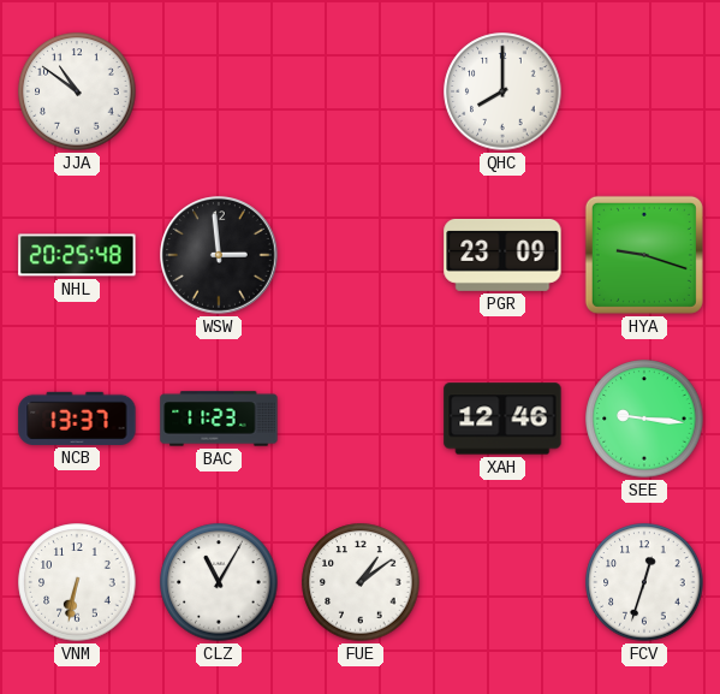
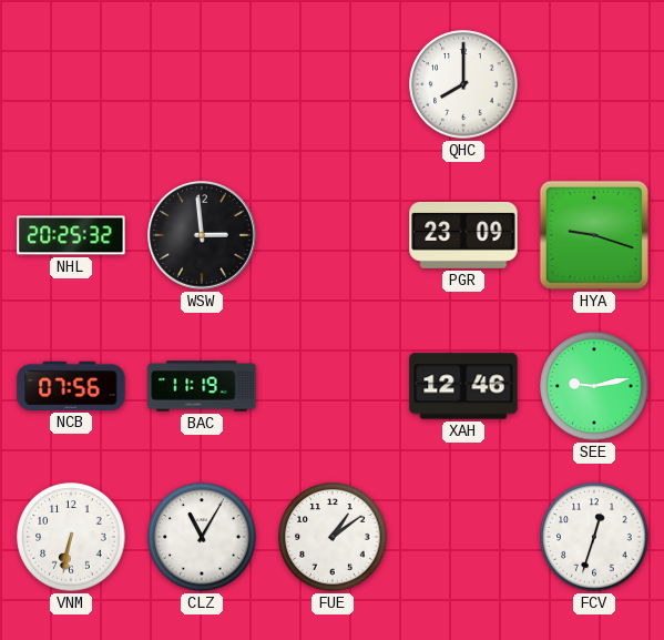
JJA: 10:51 -> none
NHL: 20:25:48 -> 20:25:32
NCB: 13:37 -> 07:56
BAC: 11:23 -> 11:19
SEE: 9:16 -> 9:13
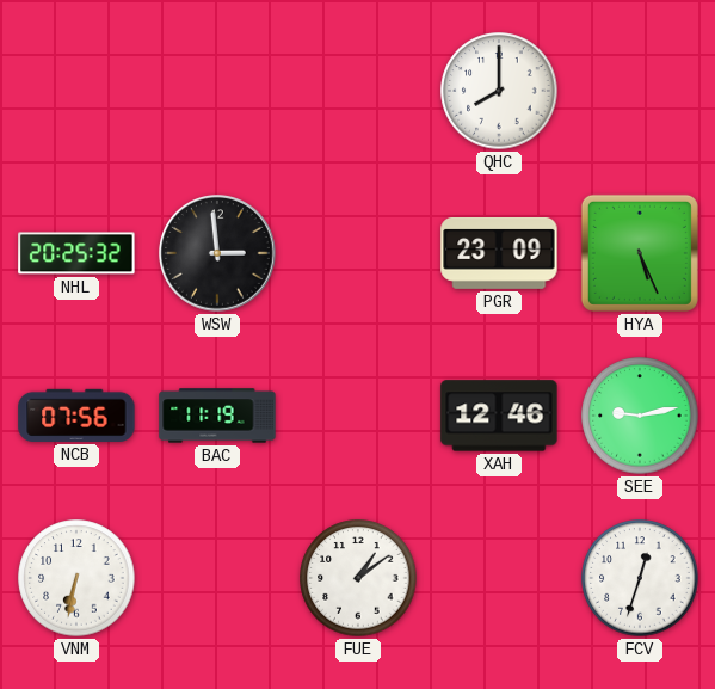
HYA: 9:18 -> 5:26
CLZ: 11:05 -> none
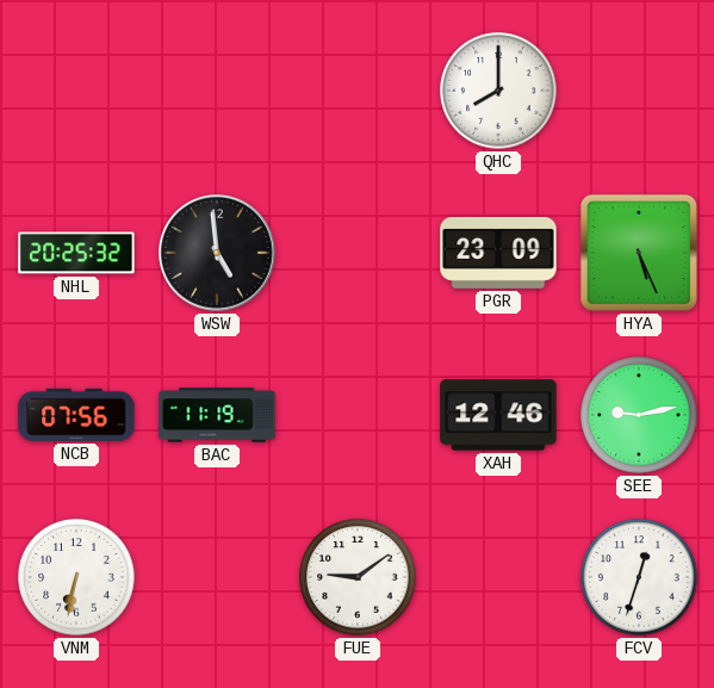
WSW: 2:59 -> 4:59
FUE: 1:09 -> 9:09
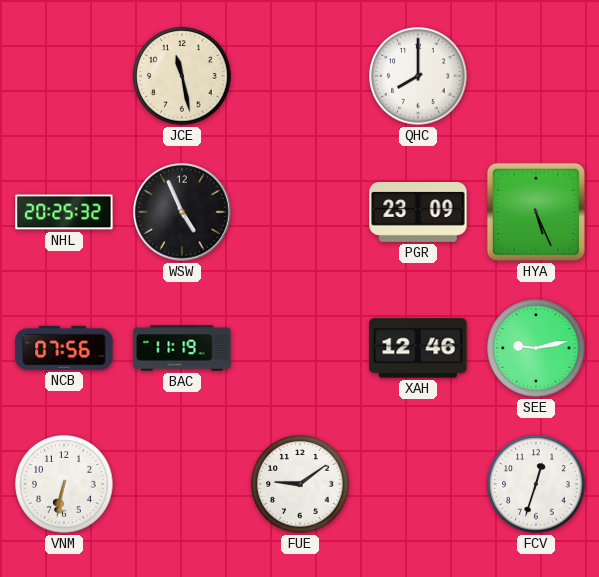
JCE: none -> 11:28
WSW: 4:59 -> 4:56
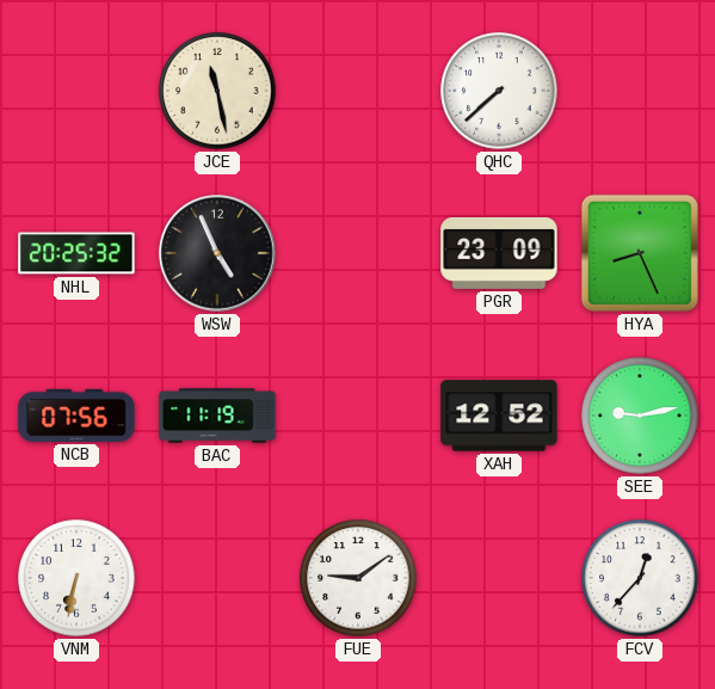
QHC: 8:00 -> 7:38
HYA: 5:26 -> 8:26
XAH: 12:46 -> 12:52
FCV: 12:33 -> 12:37
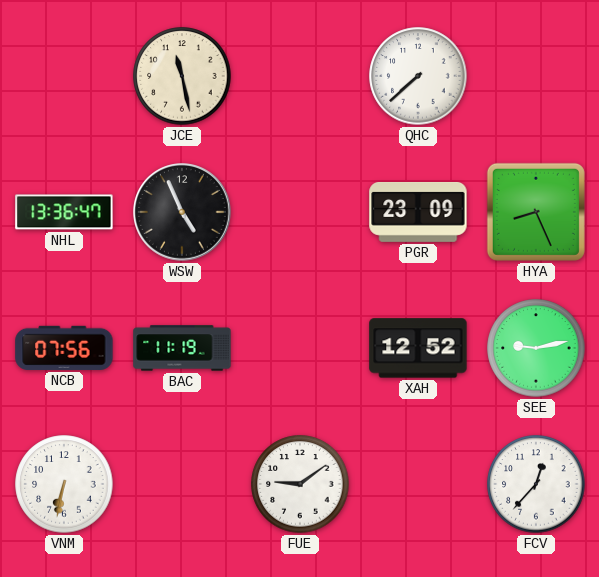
NHL: 20:25 -> 13:36
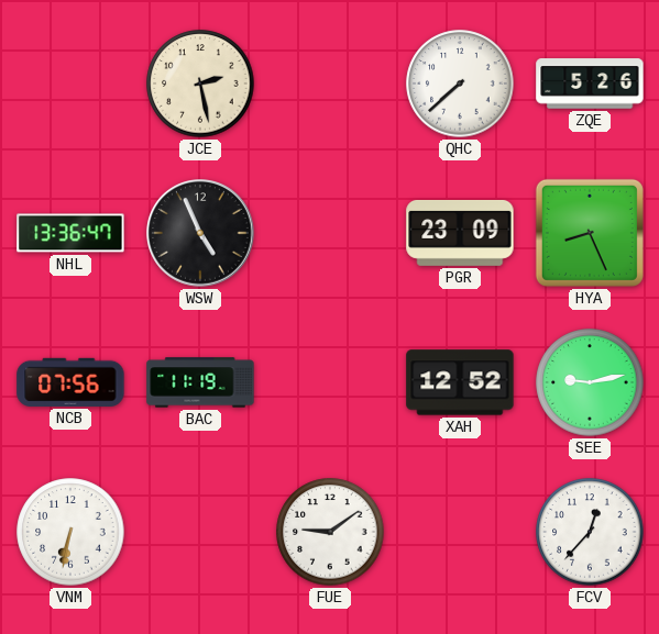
JCE: 11:28 -> 2:28
ZQE: none -> 5:26
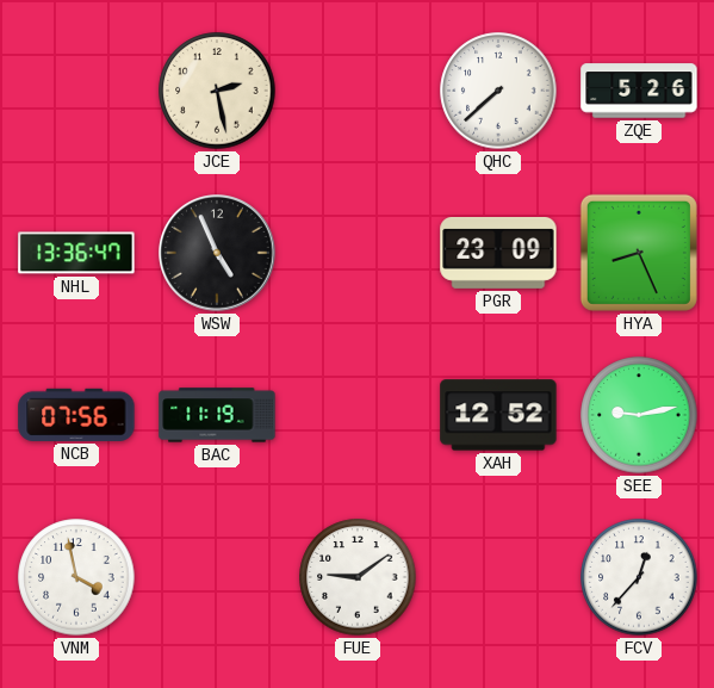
VNM: 6:32 -> 3:58
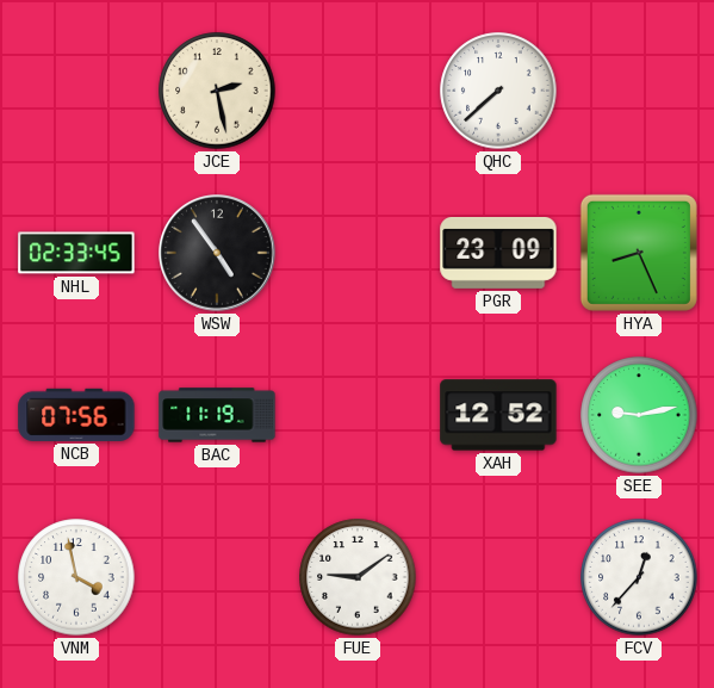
ZQE: 5:26 -> none
NHL: 13:36 -> 02:33
WSW: 4:56 -> 4:54
